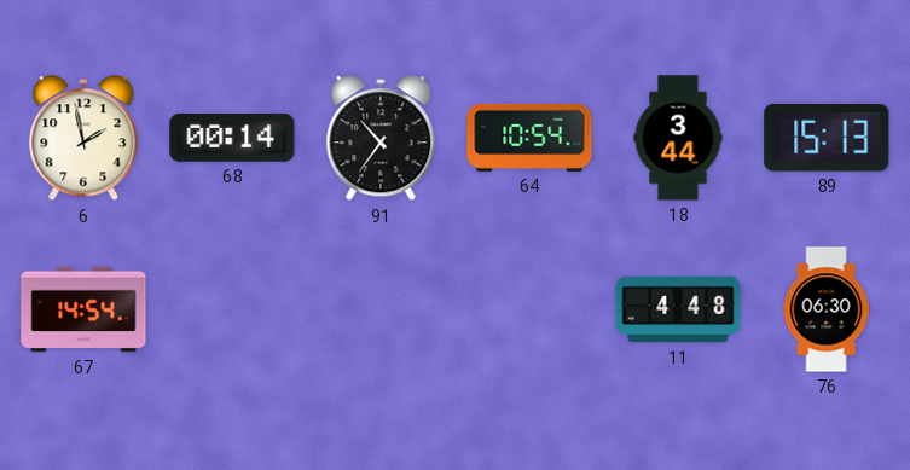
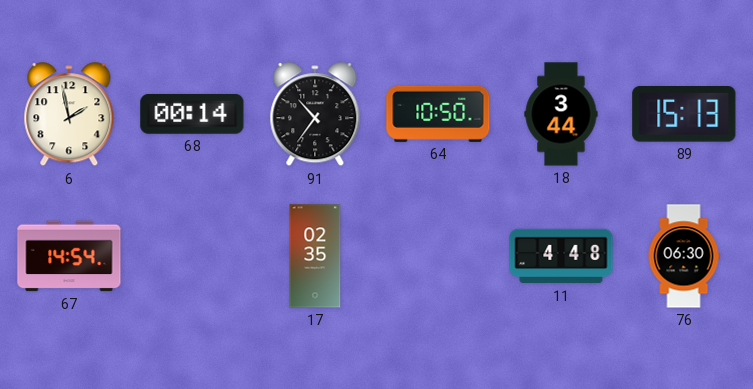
64: 10:54 -> 10:50
17: none -> 02:35
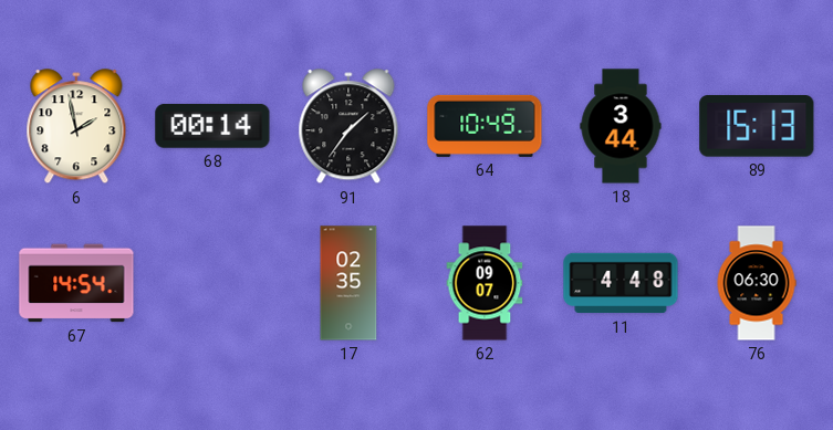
91: 10:36 -> 1:36
64: 10:50 -> 10:49
62: none -> 09:07
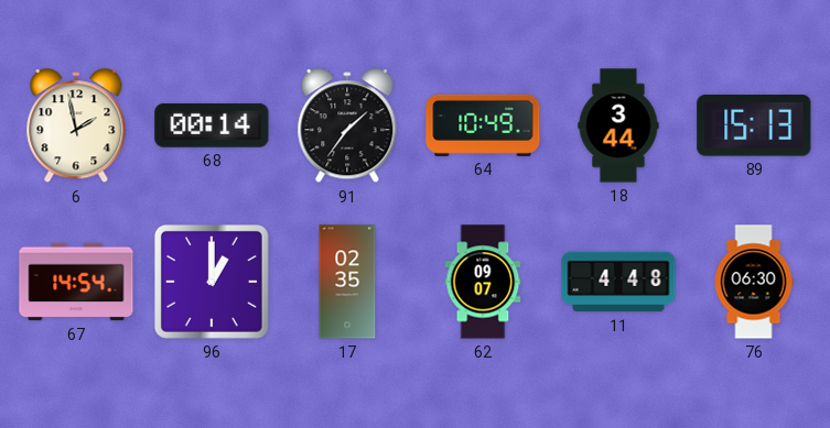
96: none -> 1:00
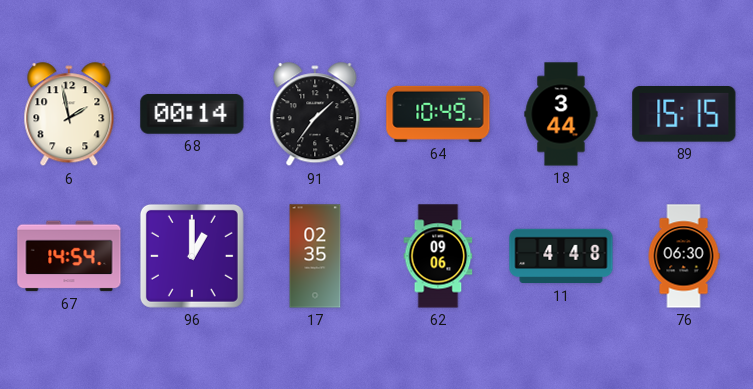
89: 15:13 -> 15:15
62: 09:07 -> 09:06
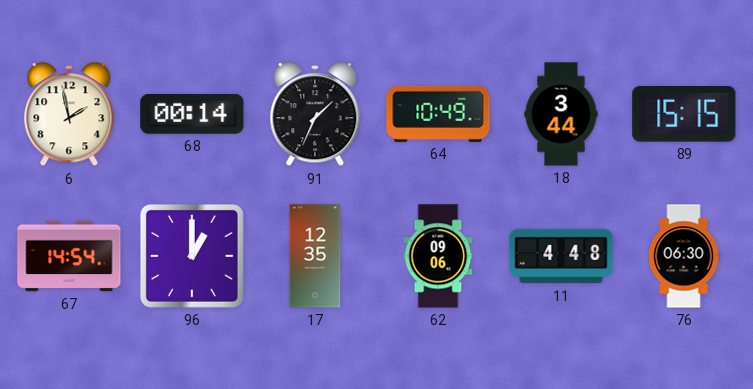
91: 1:36 -> 1:34
17: 02:35 -> 12:35
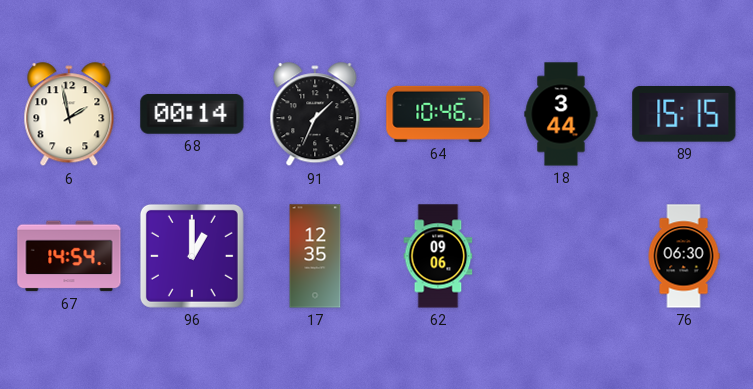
64: 10:49 -> 10:46
11: 4:48 -> none
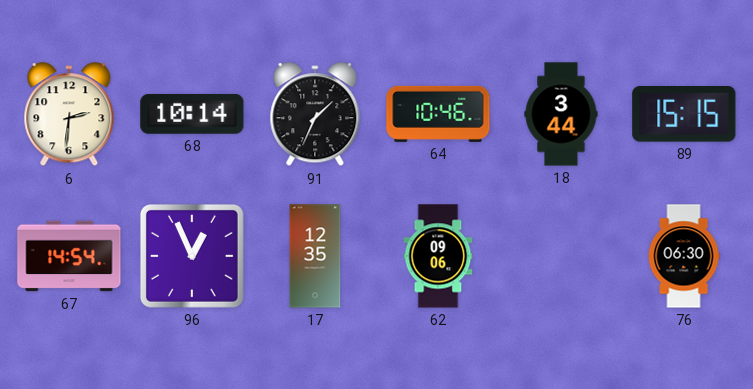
6: 1:58 -> 2:31
68: 00:14 -> 10:14
96: 1:00 -> 12:56
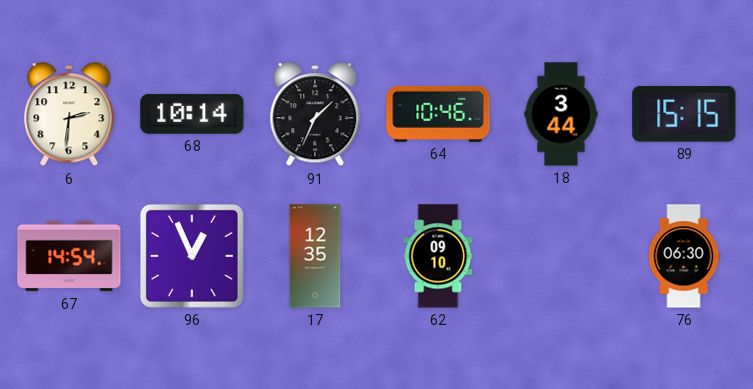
62: 09:06 -> 09:10
